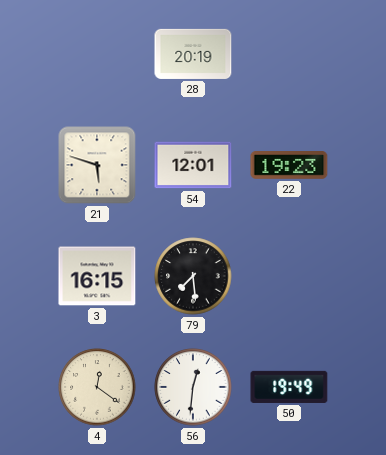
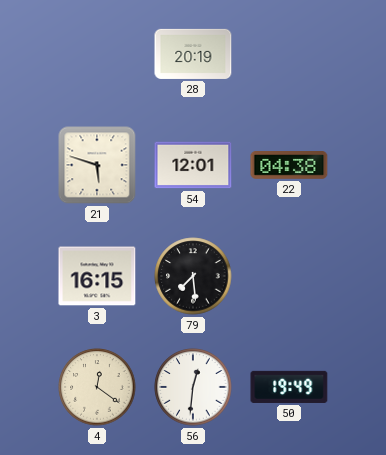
22: 19:23 -> 04:38
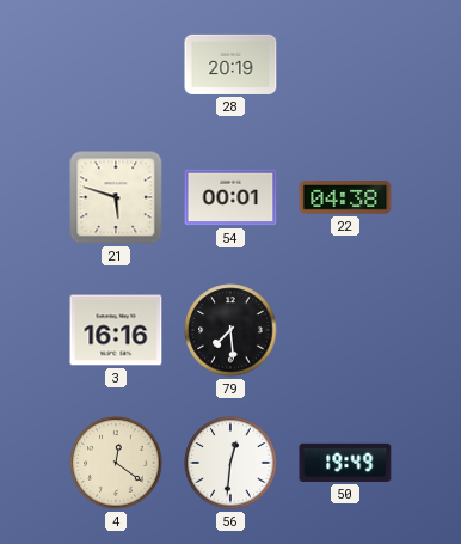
54: 12:01 -> 00:01
3: 16:15 -> 16:16
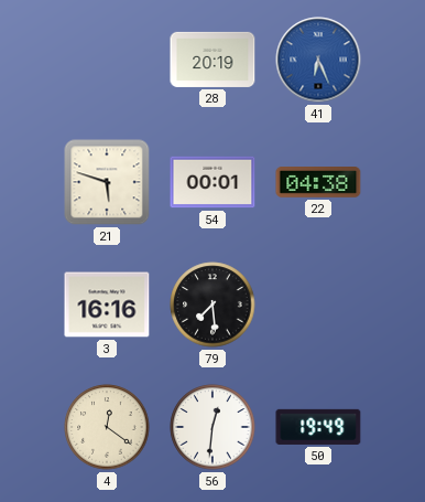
41: none -> 6:26
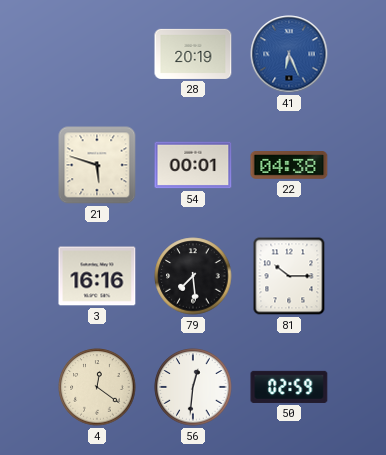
81: none -> 10:15
50: 19:49 -> 02:59
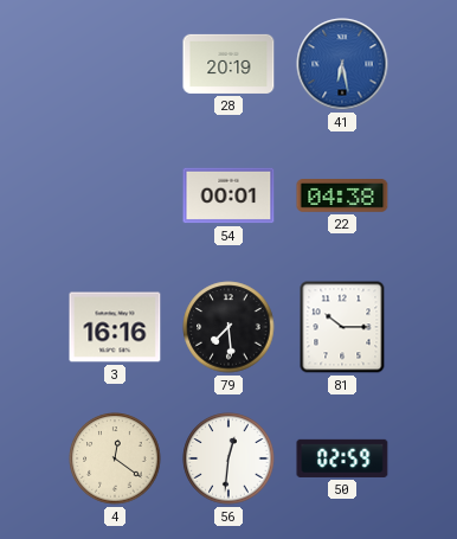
41: 6:26 -> 6:28
21: 5:48 -> none
